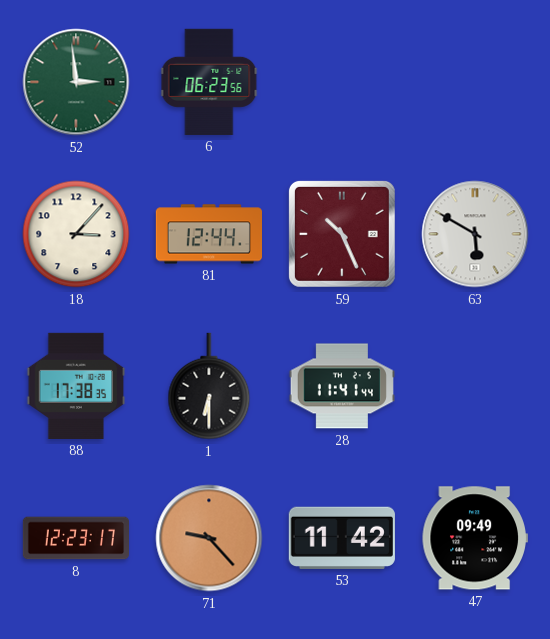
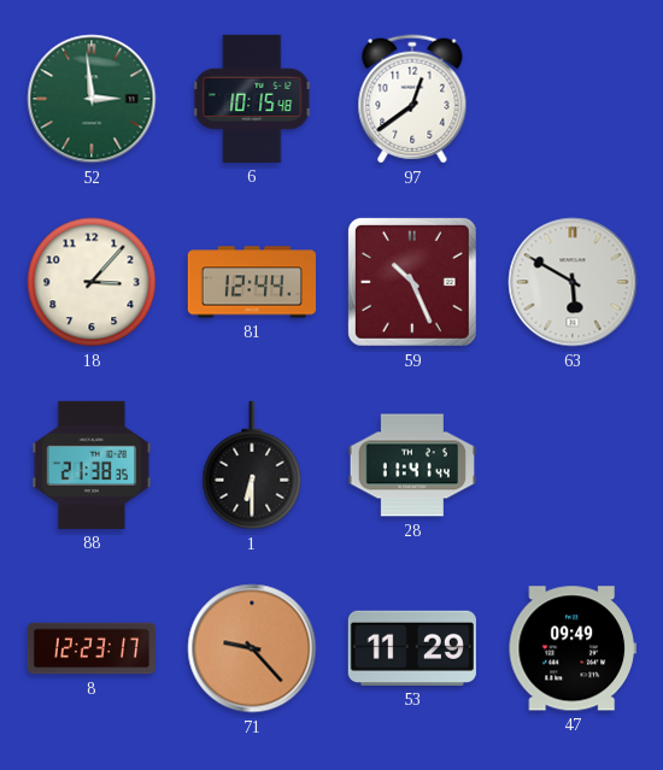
6: 06:23 -> 10:15
97: none -> 12:39
88: 17:38 -> 21:38
53: 11:42 -> 11:29
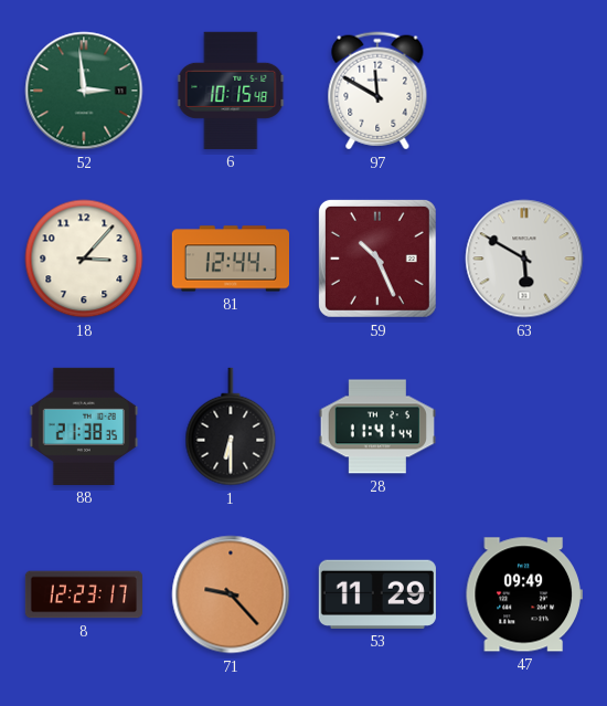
97: 12:39 -> 11:50
